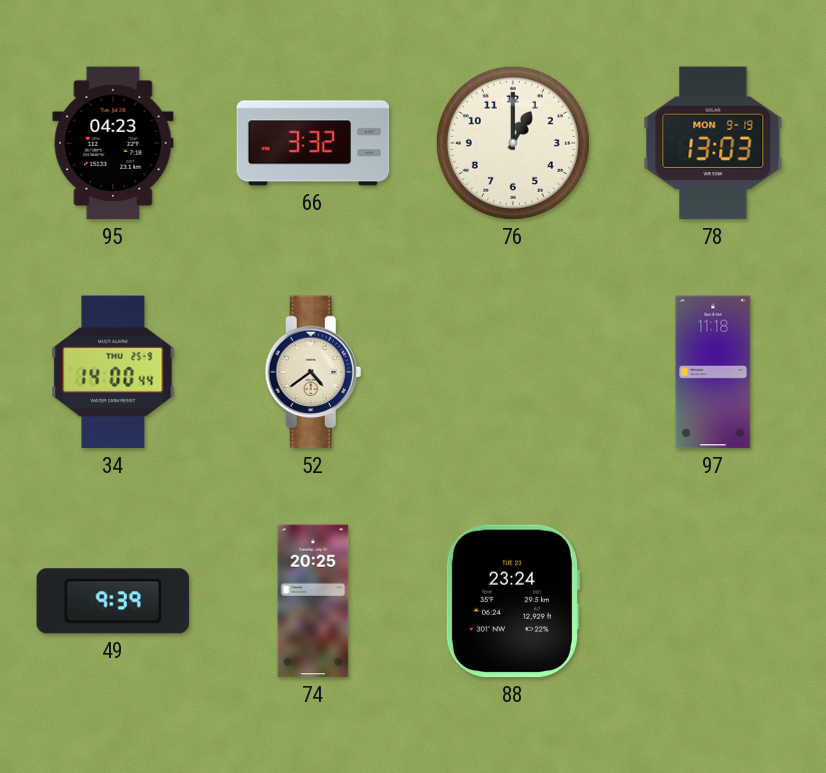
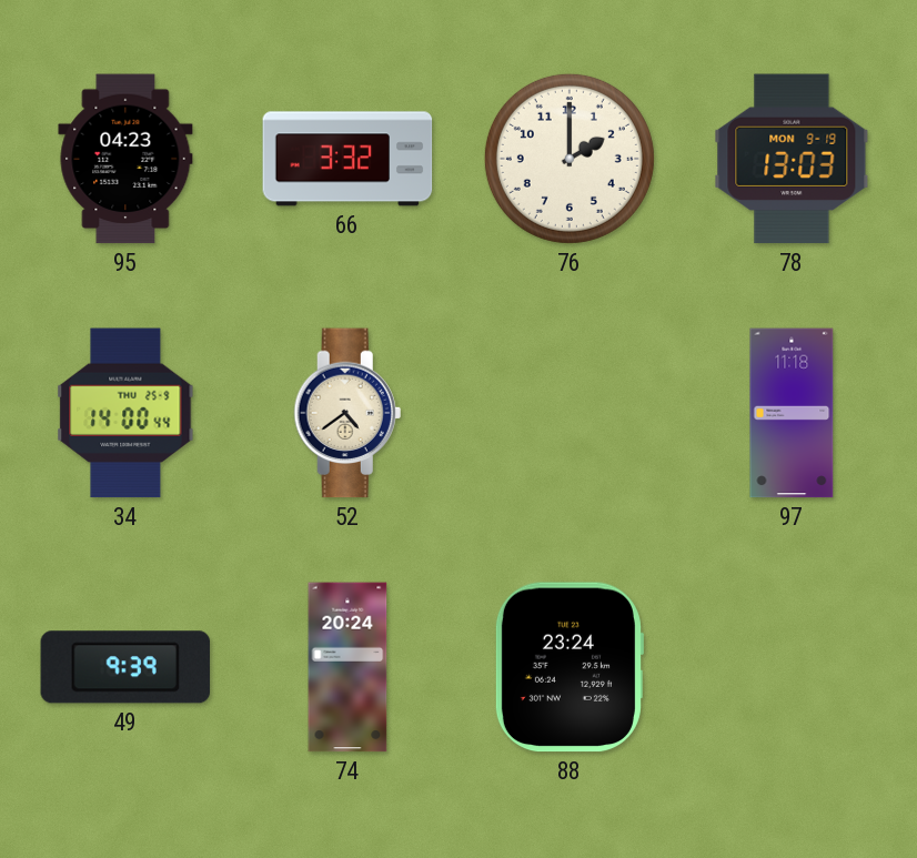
76: 1:00 -> 2:00
74: 20:25 -> 20:24
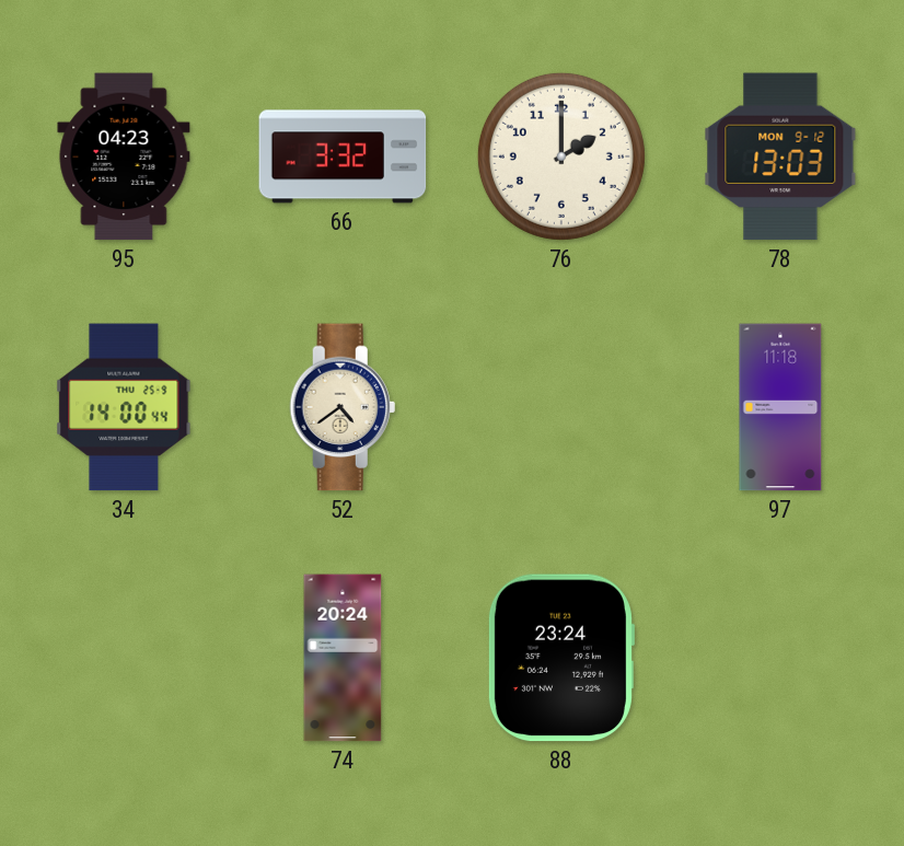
78 date: MON 9-19 -> MON 9-12
49: 9:39 -> none
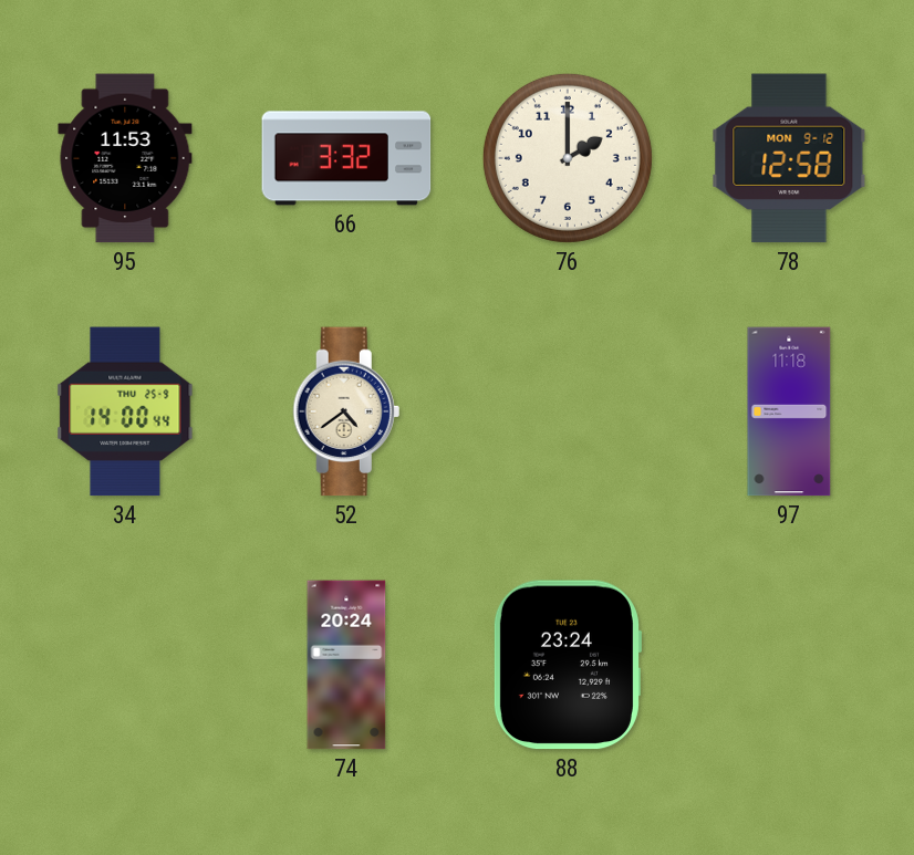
95: 04:23 -> 11:53
78: 13:03 -> 12:58
